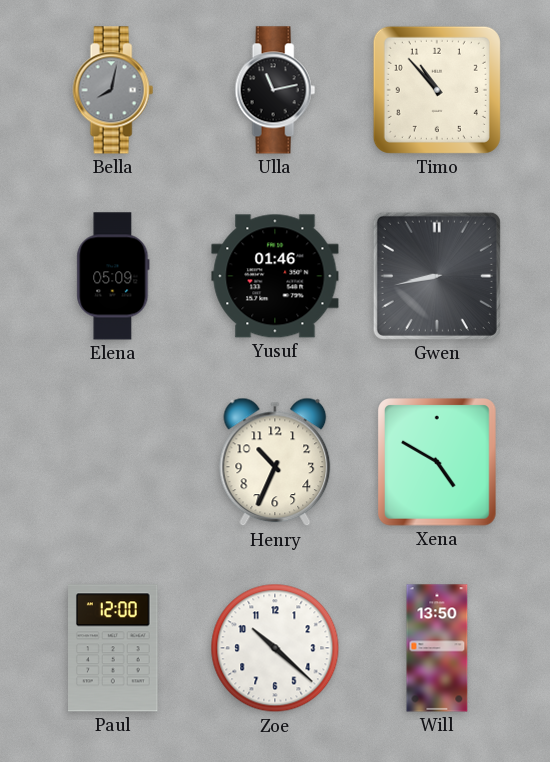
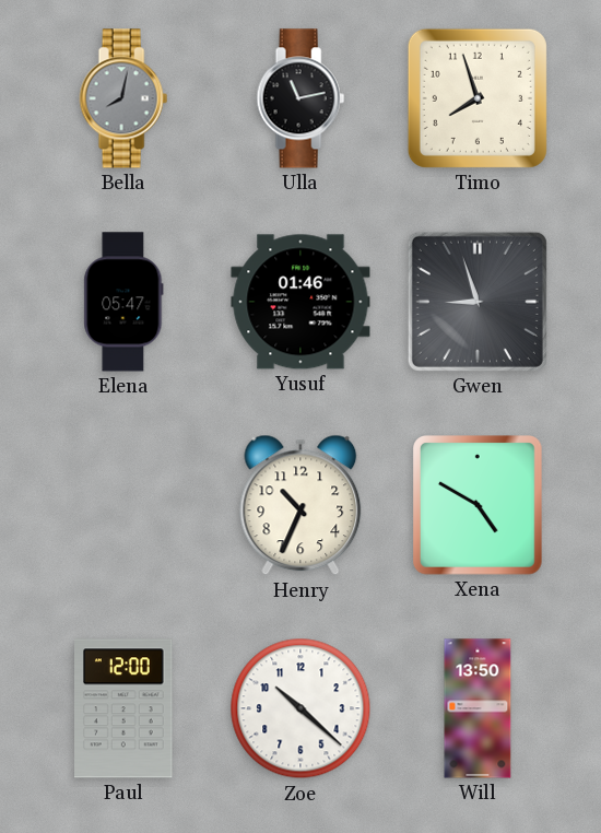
Timo: 10:53 -> 7:57
Elena: 05:09 -> 05:47
Gwen: 8:43 -> 8:57
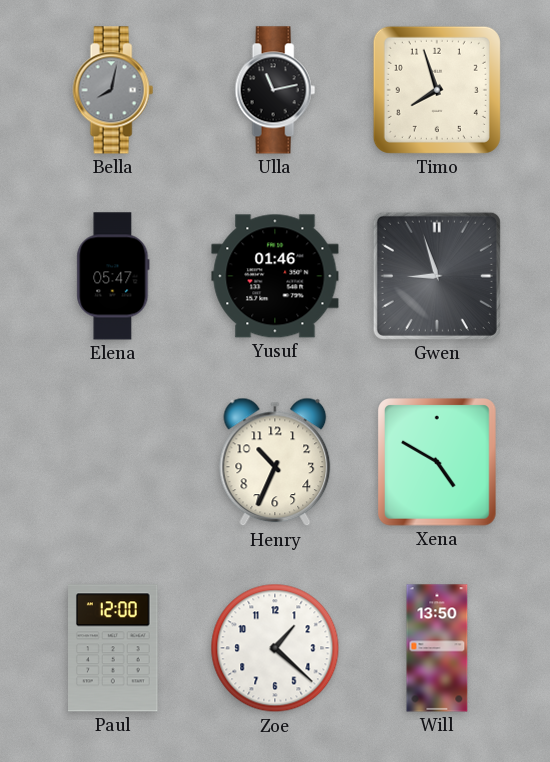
Zoe: 10:22 -> 1:22
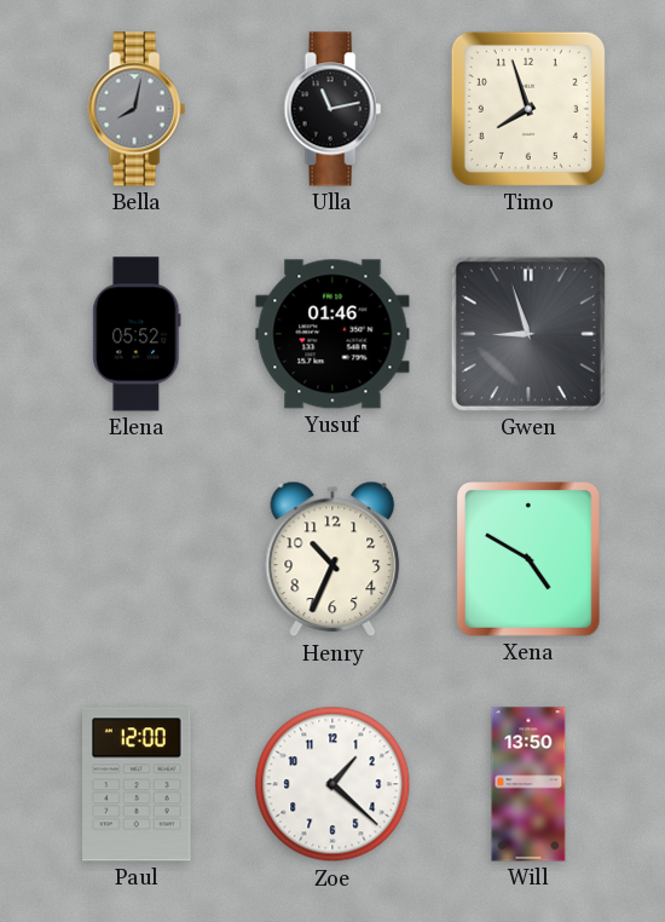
Elena: 05:47 -> 05:52
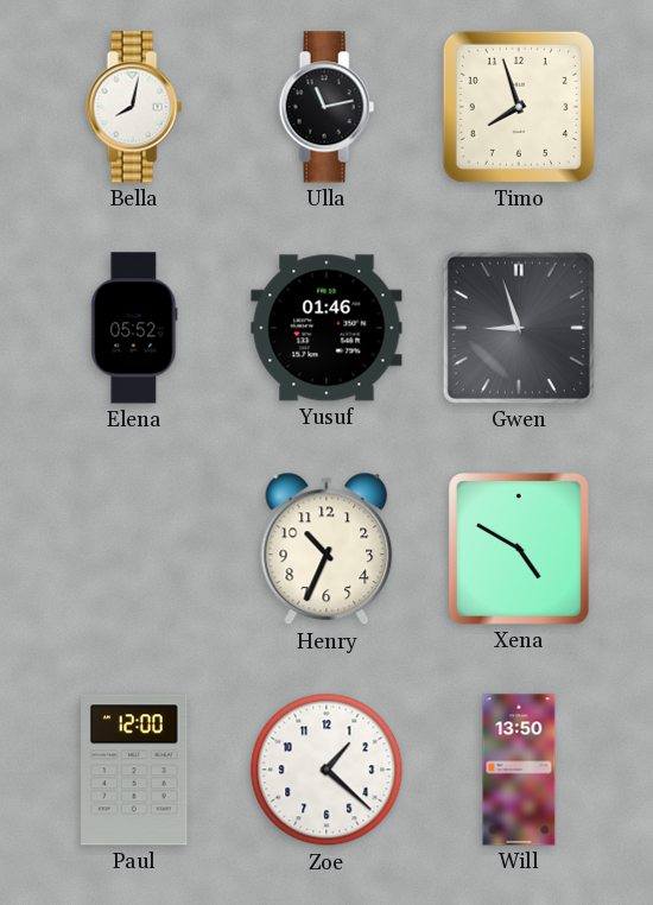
Bella dial: grey -> white
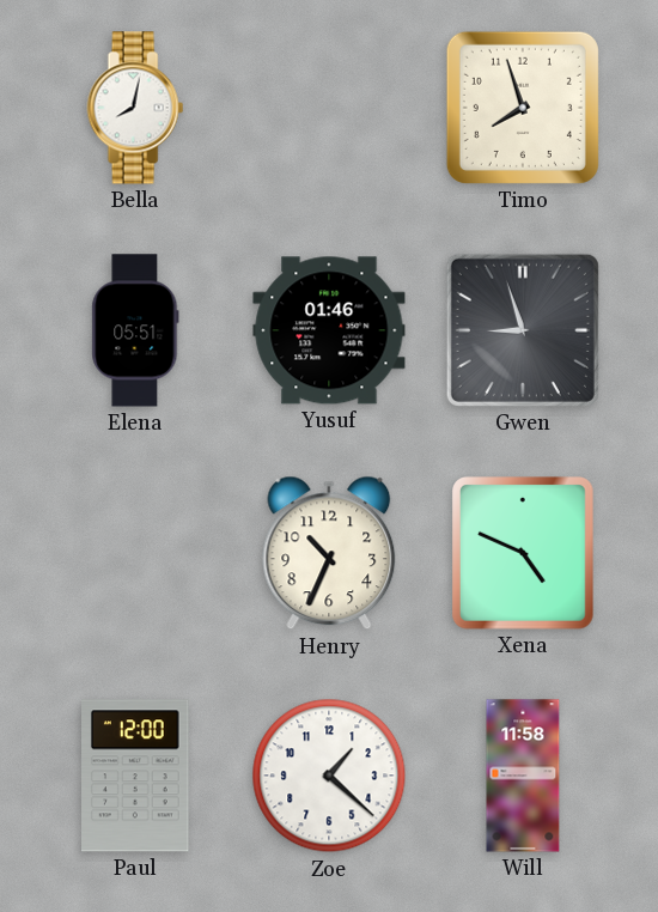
Ulla: 11:13 -> none
Elena: 05:52 -> 05:51
Xena: 4:50 -> 4:49
Will: 13:50 -> 11:58
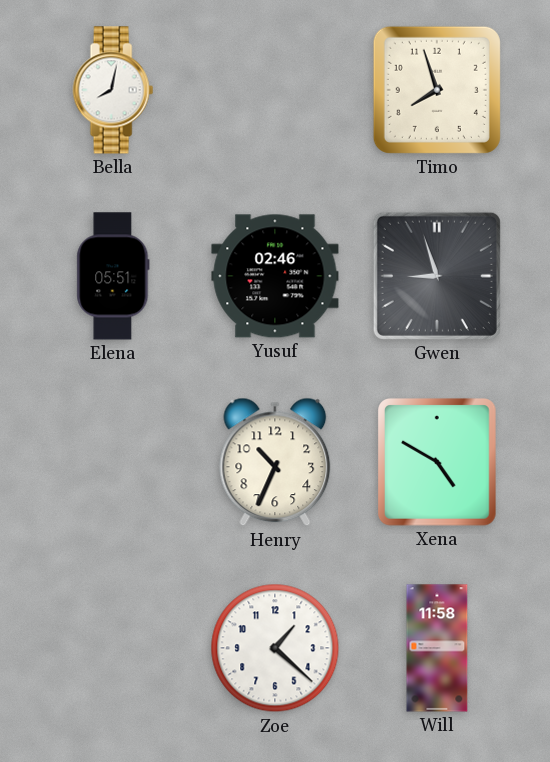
Yusuf: 01:46 -> 02:46
Xena: 4:49 -> 4:50
Paul: 12:00 -> none
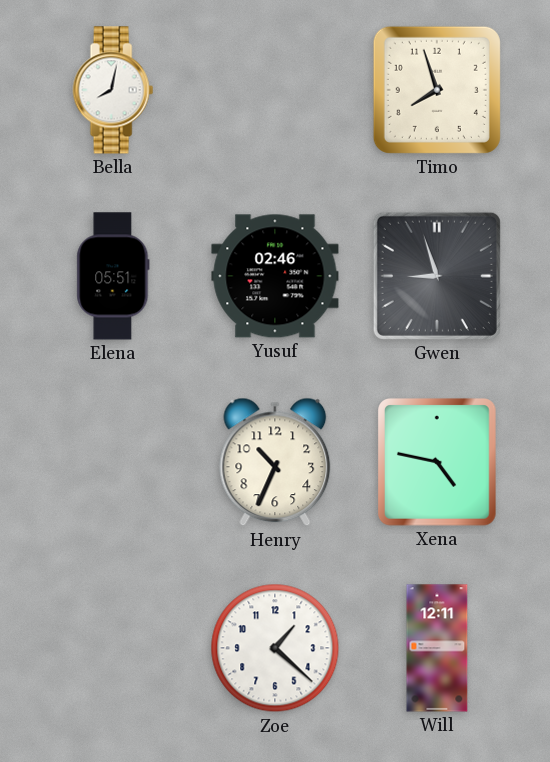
Xena: 4:50 -> 4:47
Will: 11:58 -> 12:11
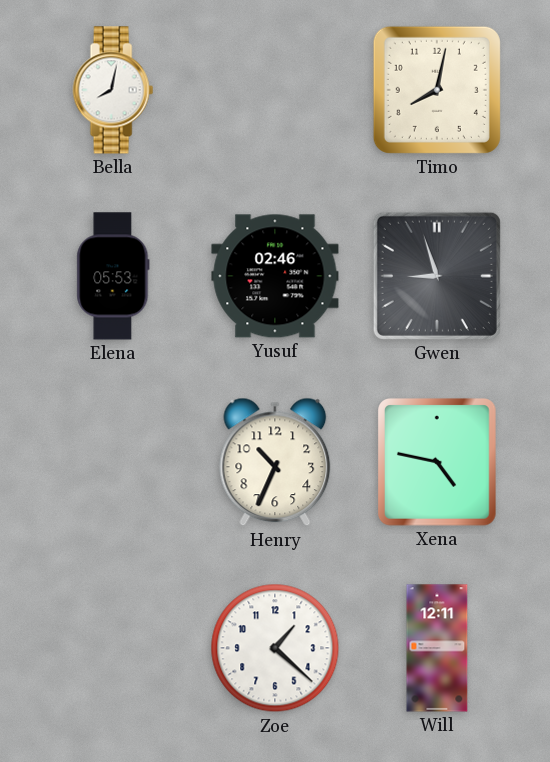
Timo: 7:57 -> 8:02
Elena: 05:51 -> 05:53
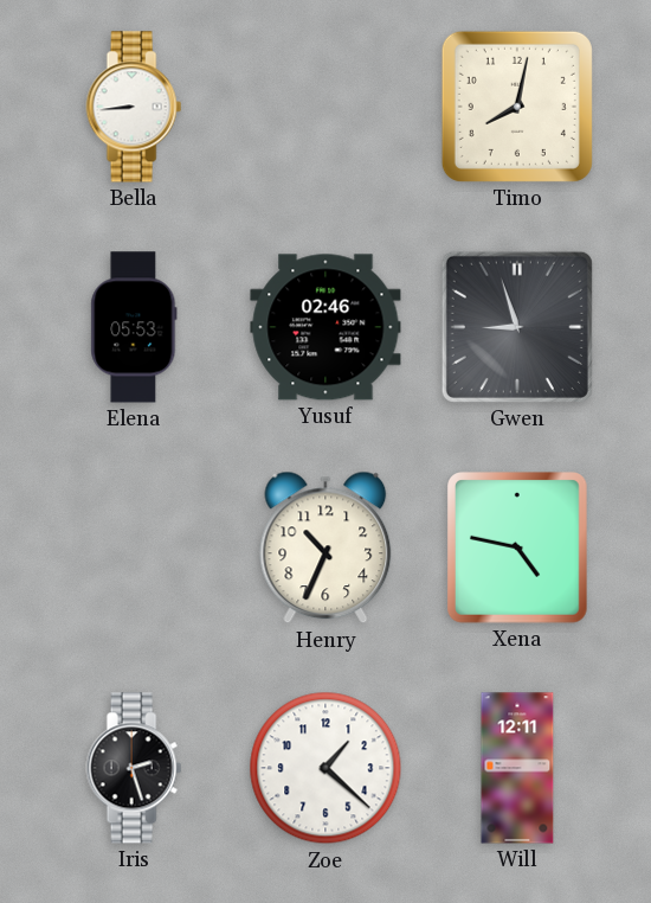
Bella: 8:02 -> 8:44
Iris: none -> 2:27
